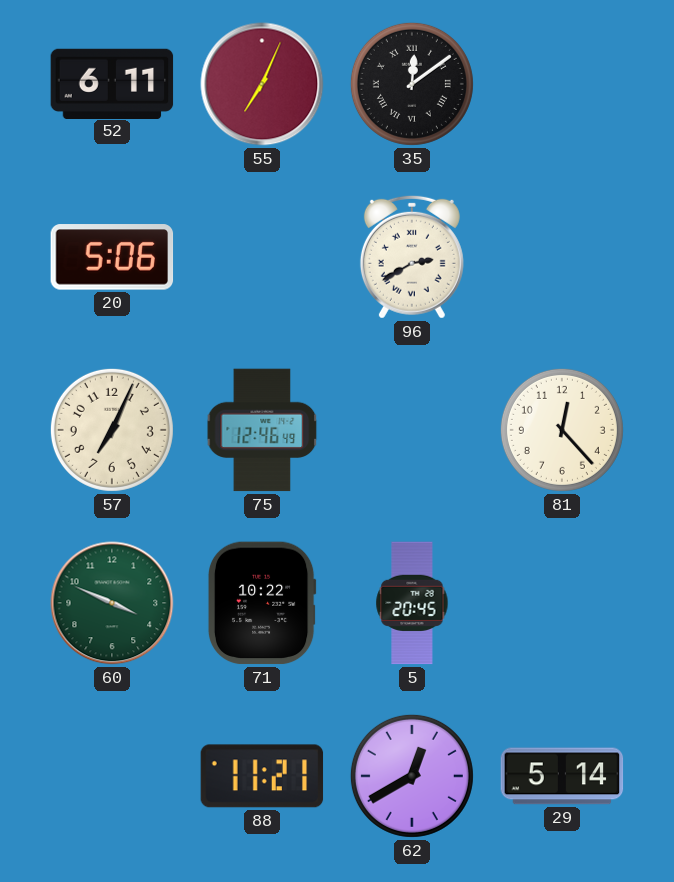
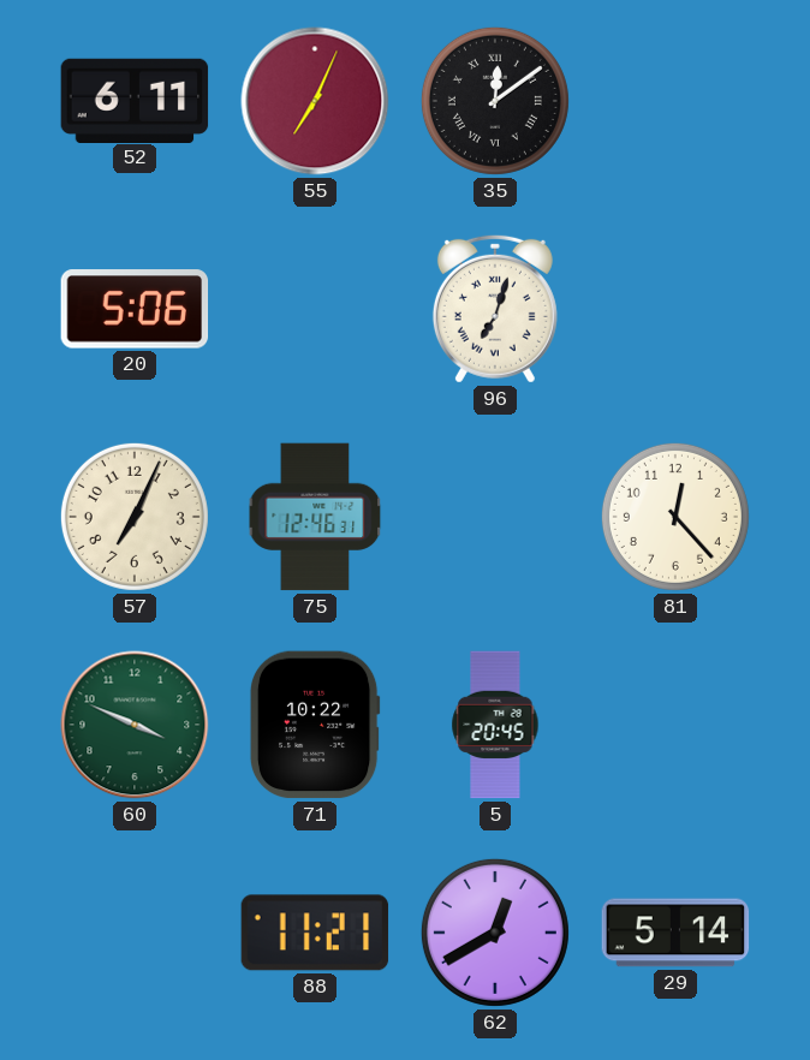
96: 2:40 -> 7:03
75: 12:46:49 -> 12:46:31
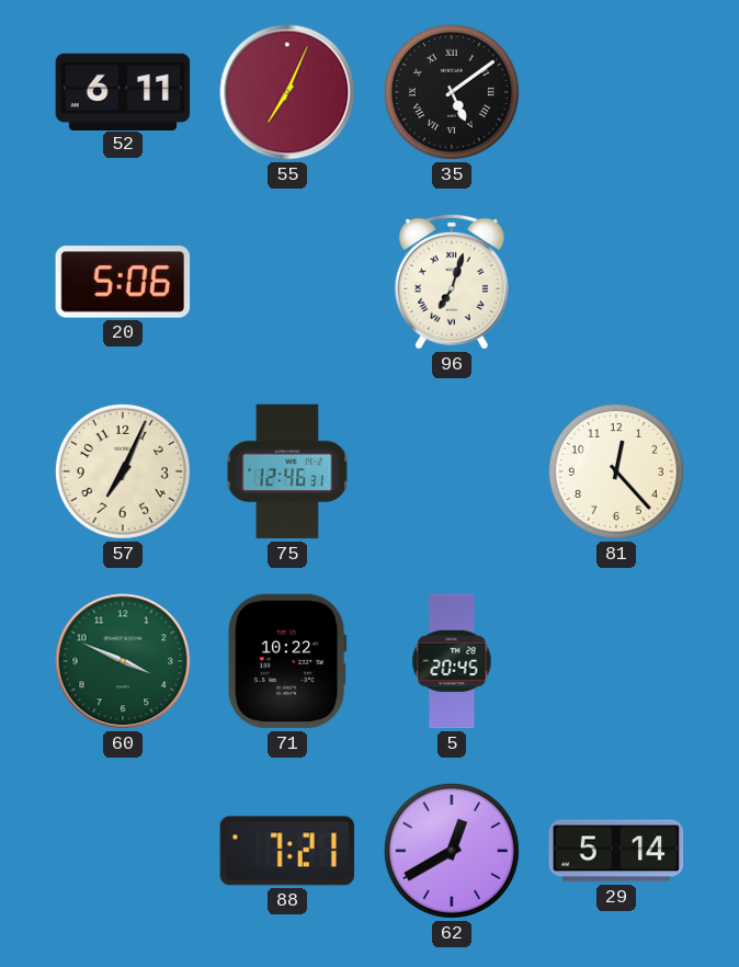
35: 12:09 -> 5:09
88: 11:21 -> 7:21
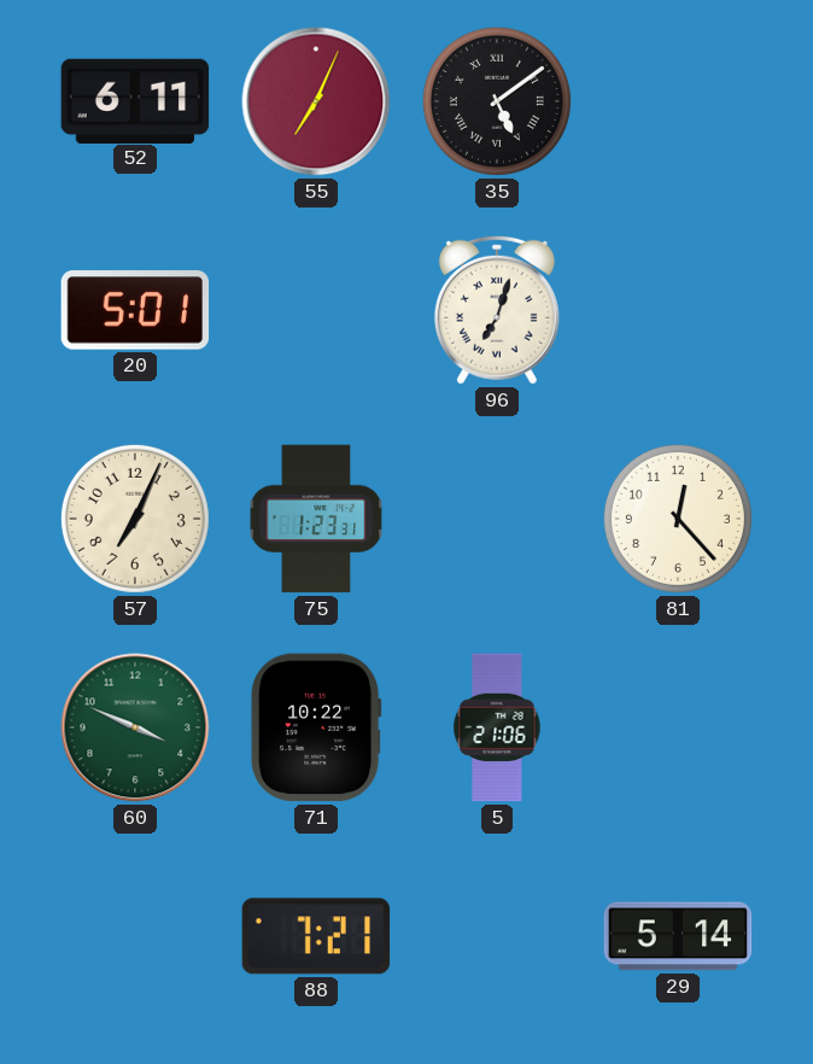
20: 5:06 -> 5:01
75: 12:46 -> 1:23
5: 20:45 -> 21:06
62: 12:40 -> none
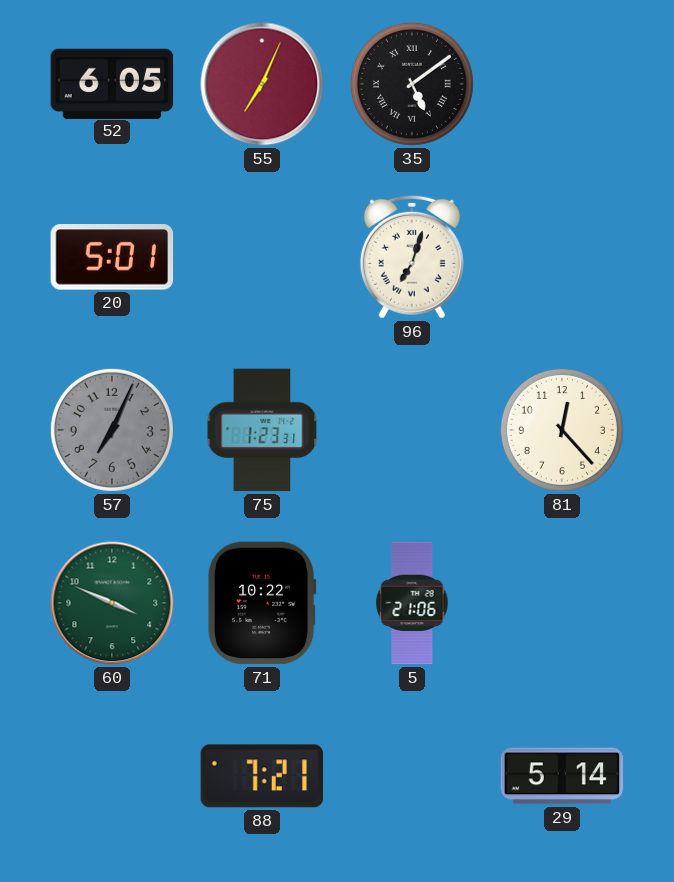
52: 6:11 -> 6:05
57 dial: cream -> grey
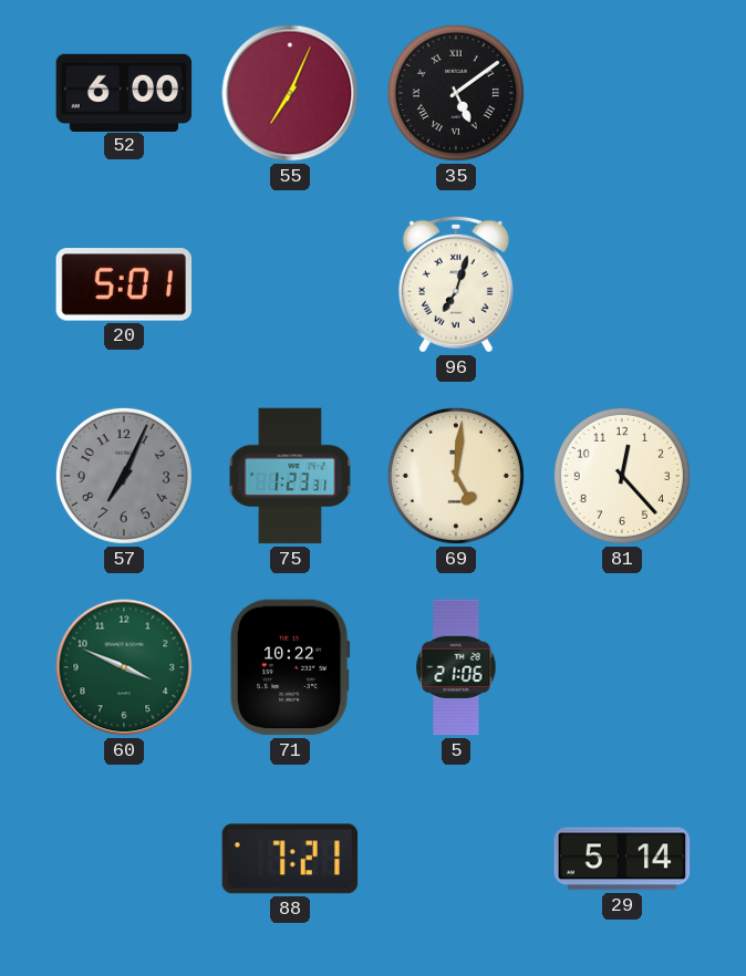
52: 6:05 -> 6:00
69: none -> 5:01
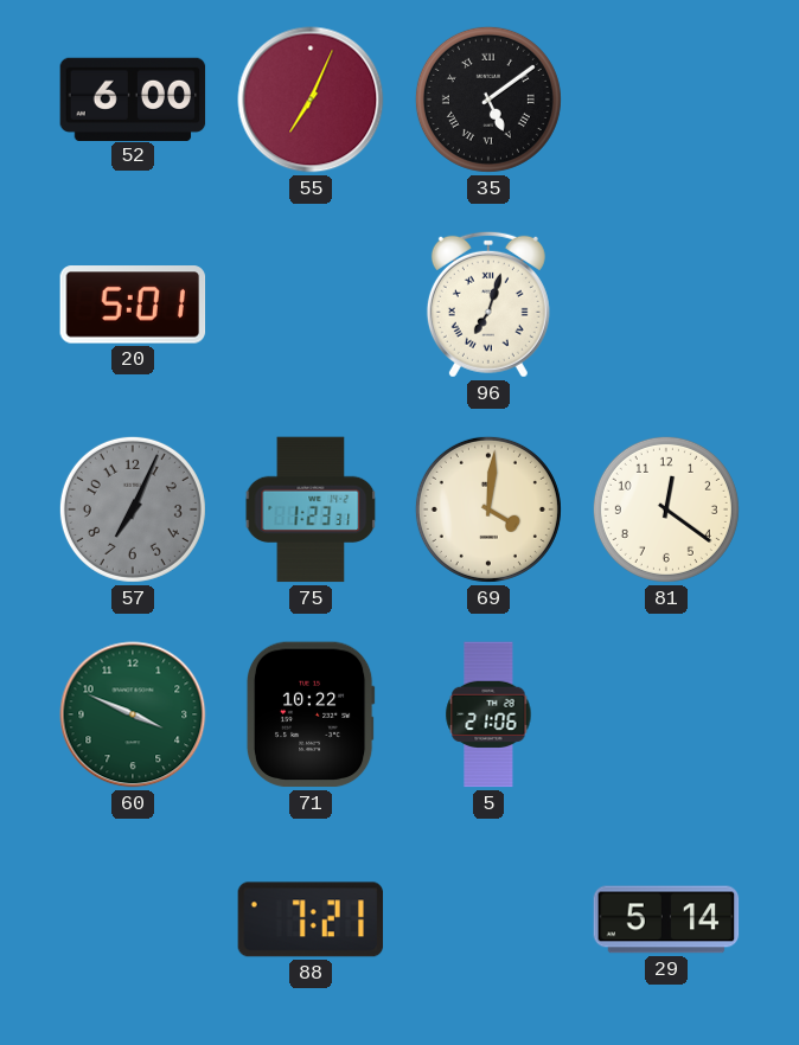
69: 5:01 -> 4:01
81: 12:23 -> 12:21
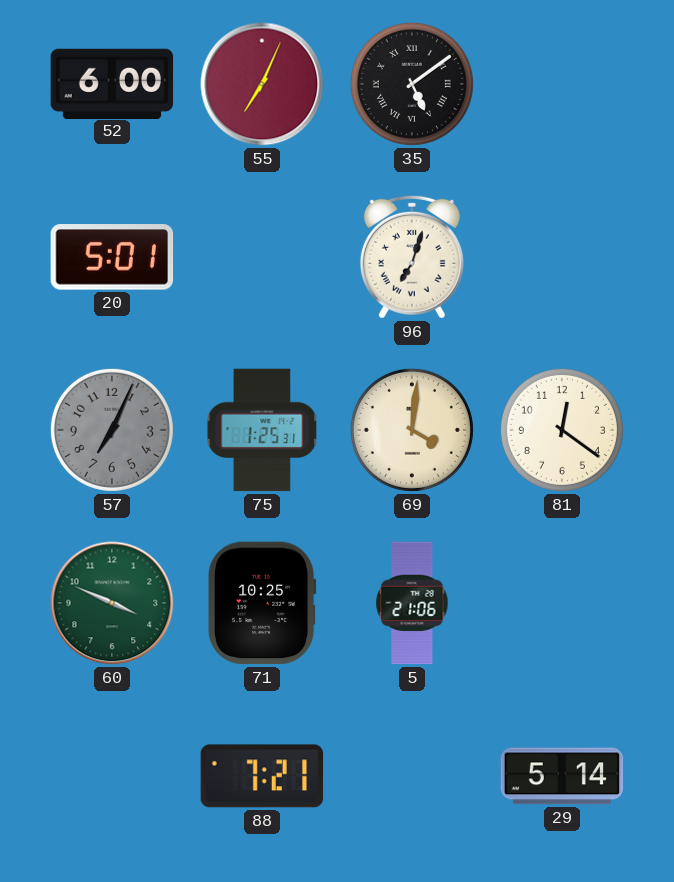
75: 1:23 -> 1:25
71: 10:22 -> 10:25
